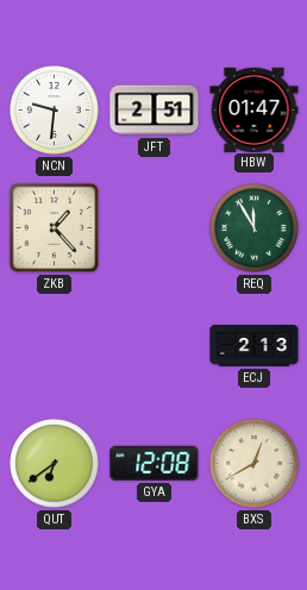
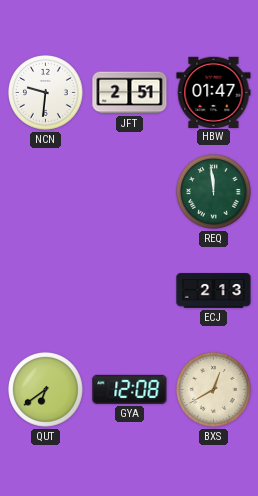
ZKB: 1:23 -> none
REQ: 11:55 -> 11:59
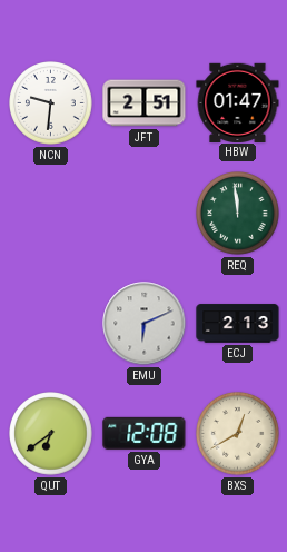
EMU: none -> 6:11
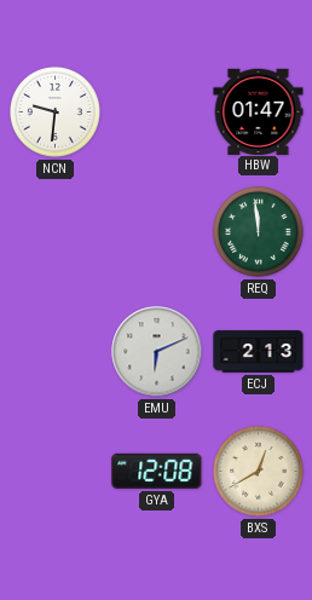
JFT: 2:51 -> none
QUT: 6:39 -> none
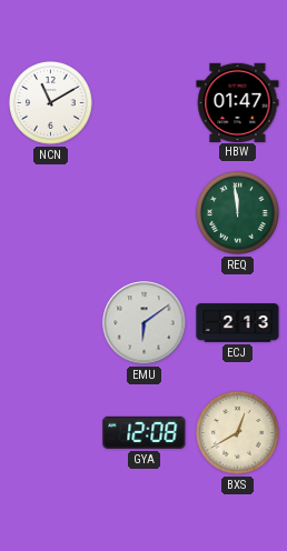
NCN: 9:31 -> 11:10
EMU: 6:11 -> 6:09
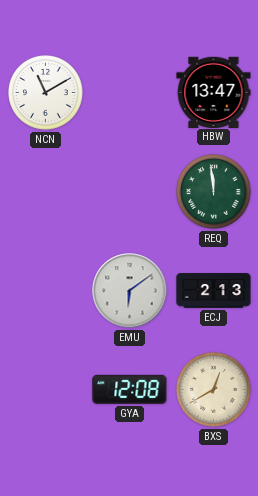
HBW: 01:47 -> 13:47
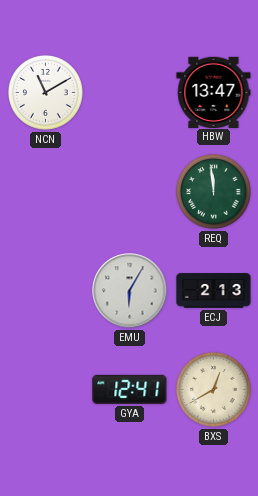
EMU: 6:09 -> 6:05
GYA: 12:08 -> 12:41
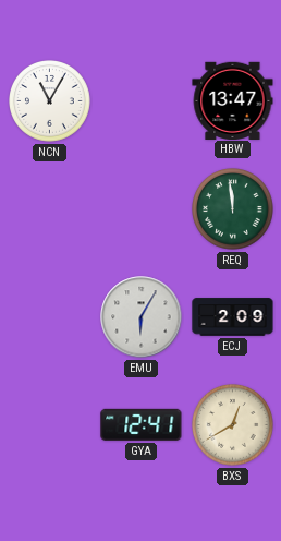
NCN: 11:10 -> 11:05
ECJ: 2:13 -> 2:09
